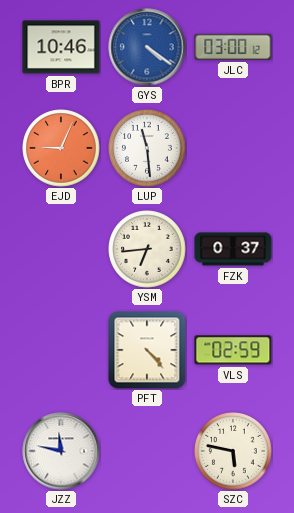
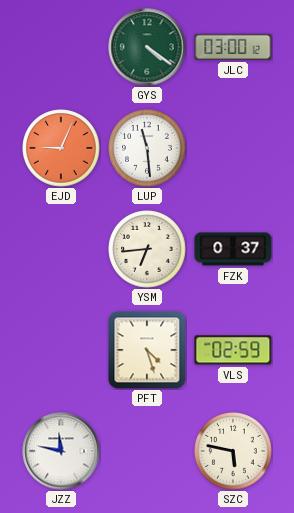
BPR: 10:46 -> none
GYS dial: blue -> green
PFT: 4:23 -> 4:27
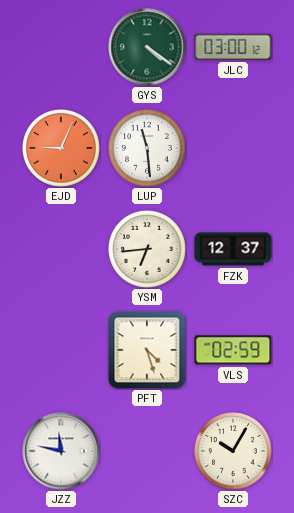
FZK: 0:37 -> 12:37
SZC: 5:47 -> 10:05
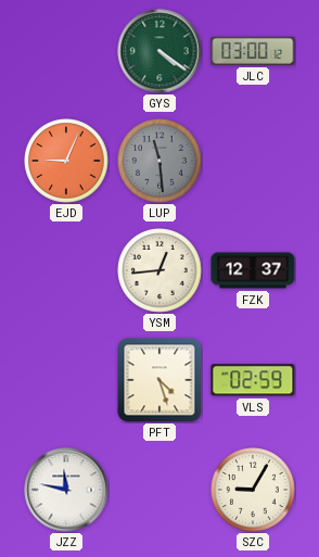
LUP dial: white -> grey
YSM: 6:44 -> 12:44
SZC: 10:05 -> 9:05
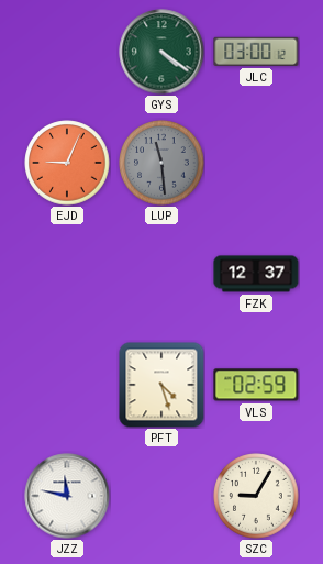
YSM: 12:44 -> none
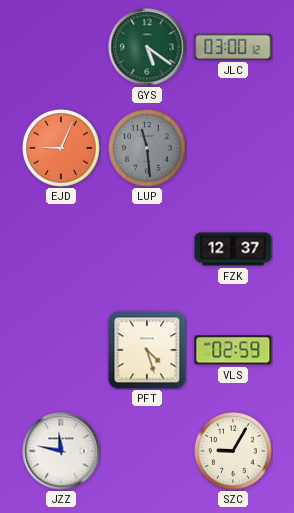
GYS: 4:21 -> 5:21
